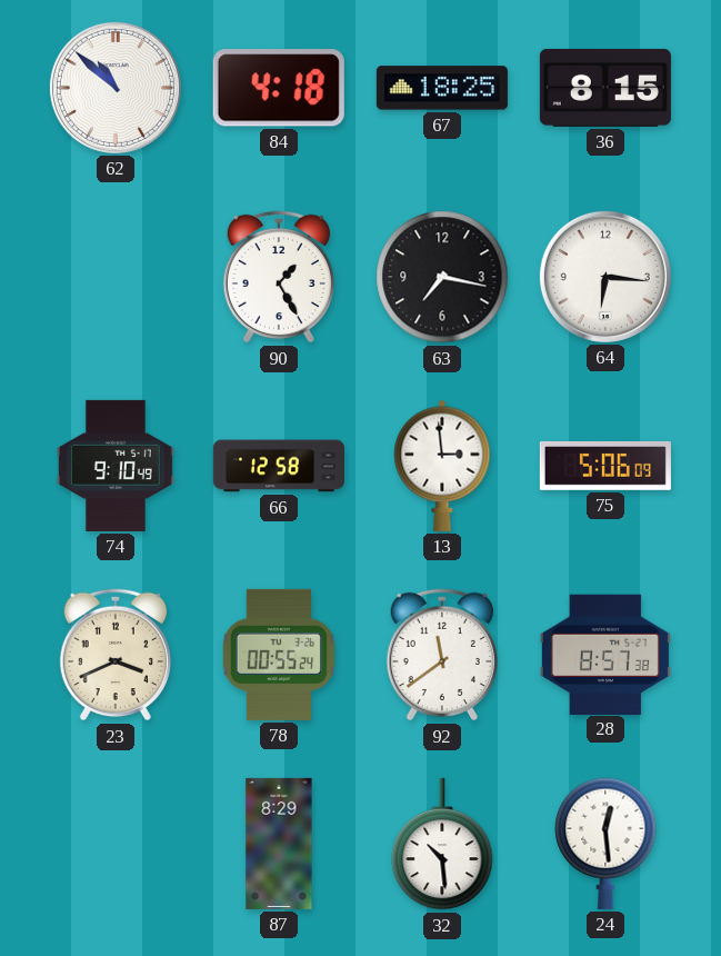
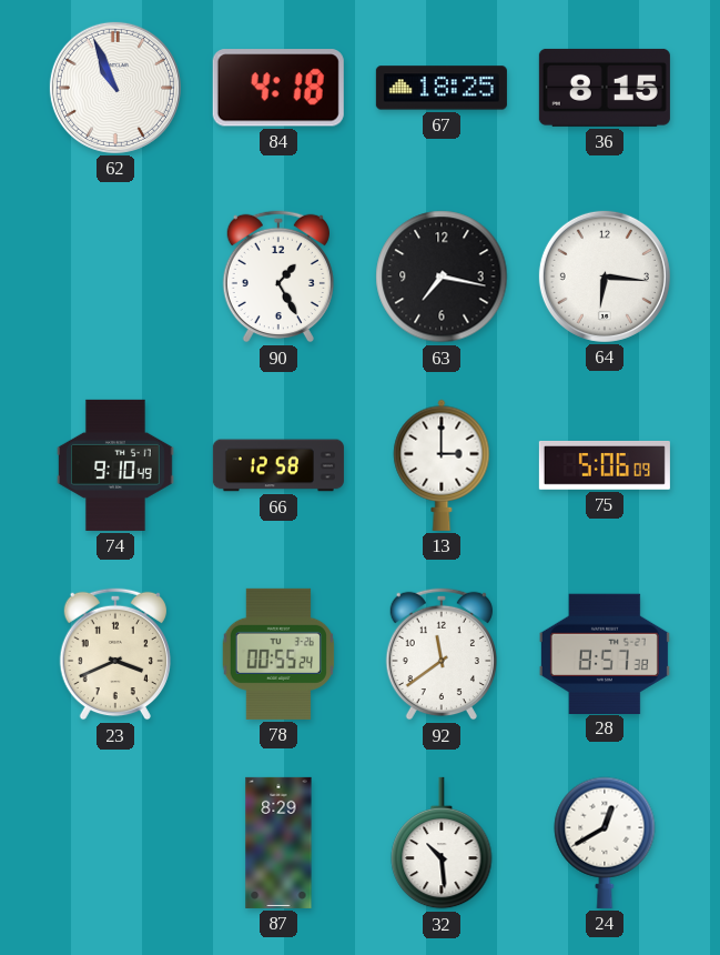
62: 10:52 -> 10:56
13: 2:59 -> 3:00
24: 12:29 -> 12:40
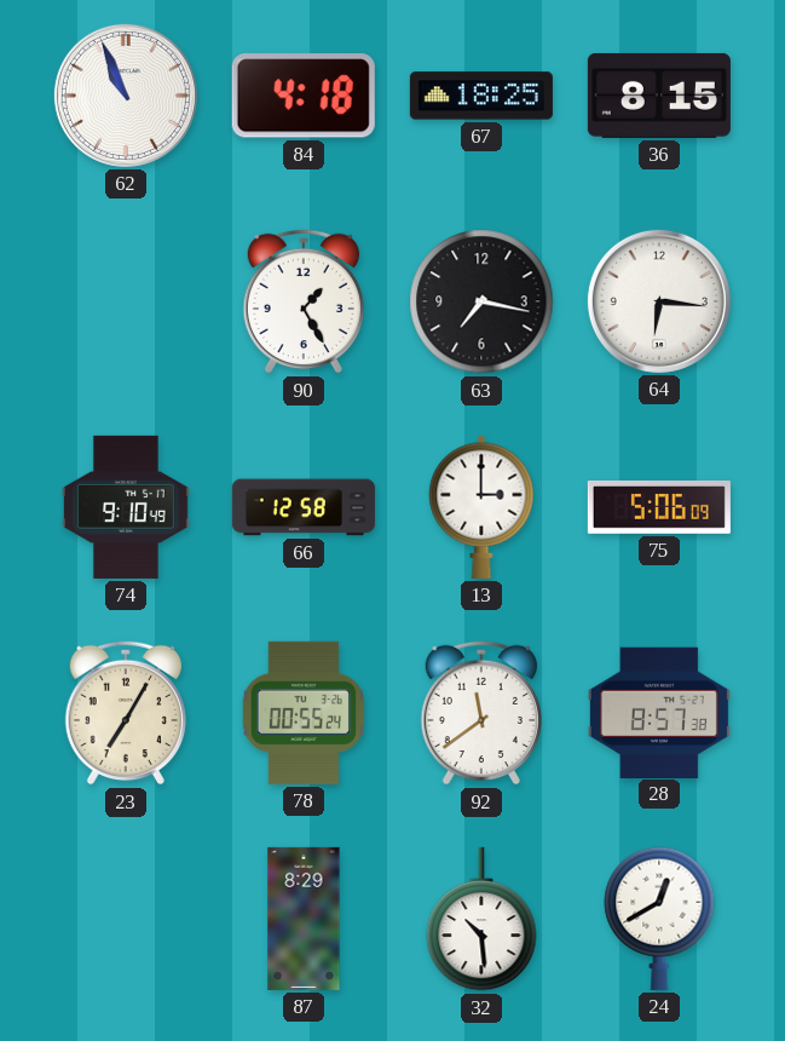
23: 3:41 -> 7:05
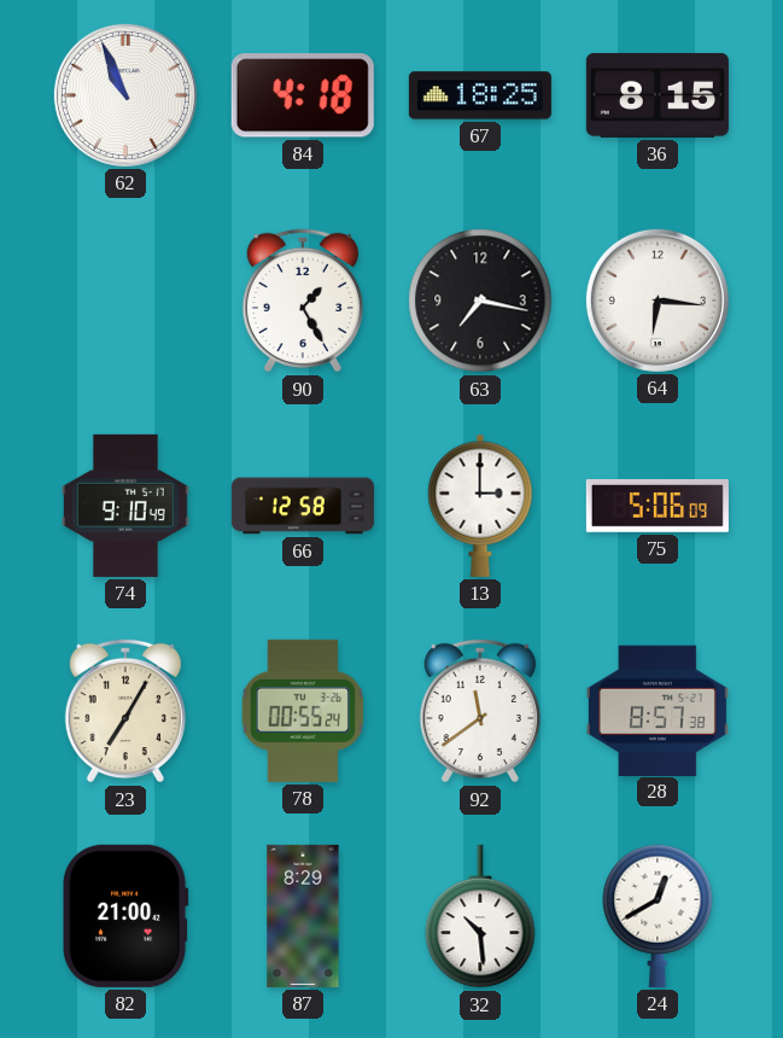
82: none -> 21:00
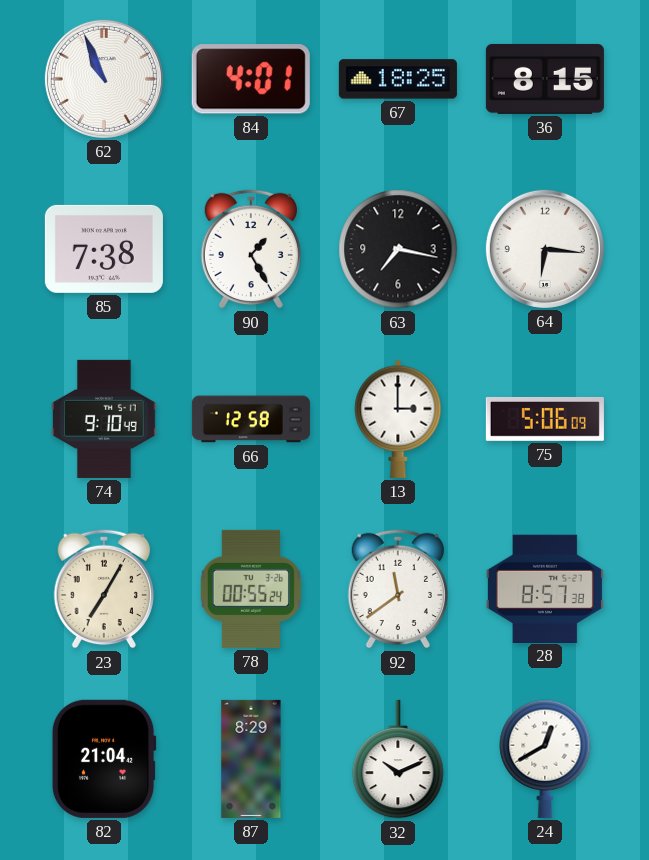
84: 4:18 -> 4:01
85: none -> 7:38
82: 21:00 -> 21:04
32: 10:29 -> 10:11
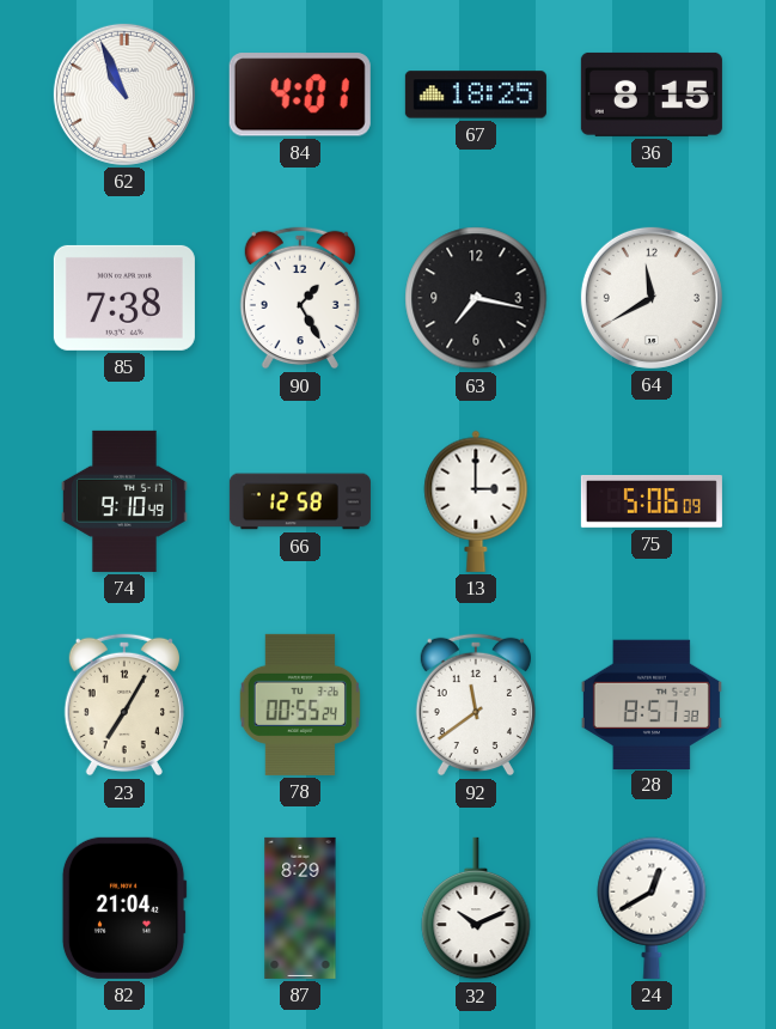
64: 6:16 -> 11:40
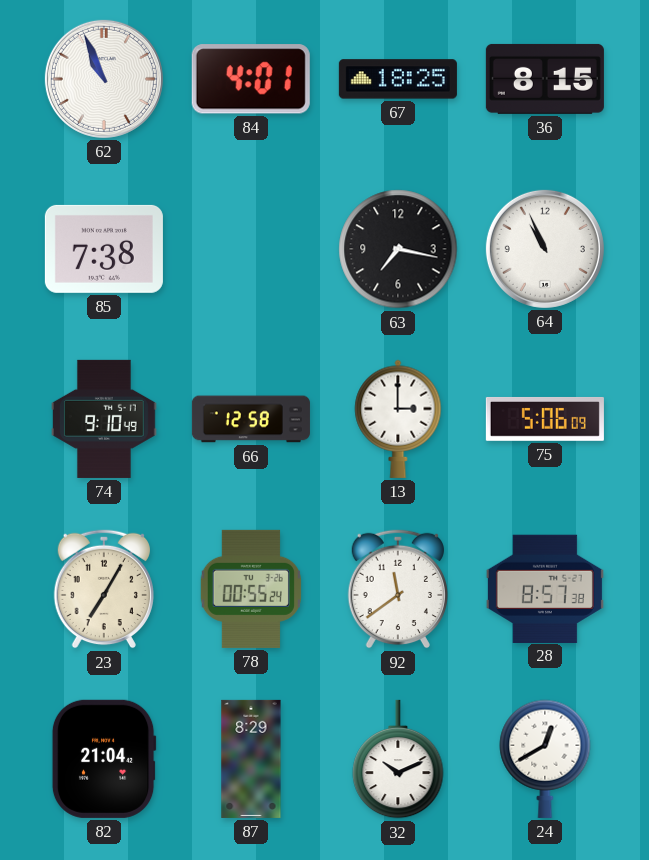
90: 1:25 -> none
64: 11:40 -> 10:56
